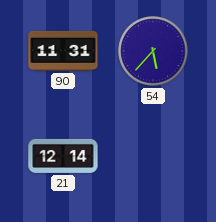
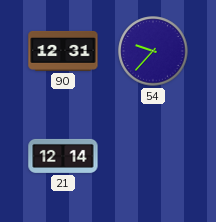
90: 11:31 -> 12:31
54: 5:37 -> 9:37
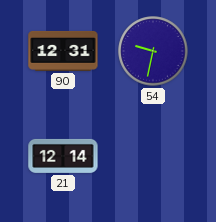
54: 9:37 -> 9:32
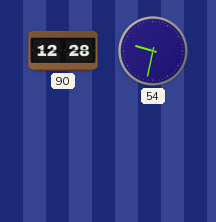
90: 12:31 -> 12:28
21: 12:14 -> none
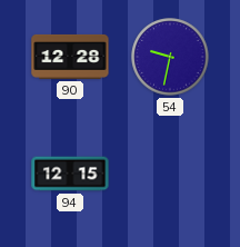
94: none -> 12:15
